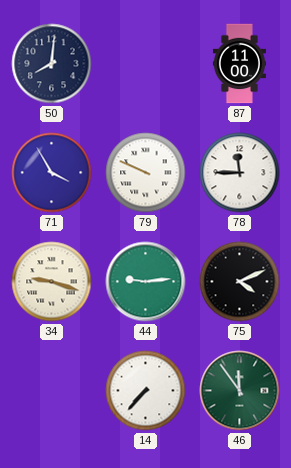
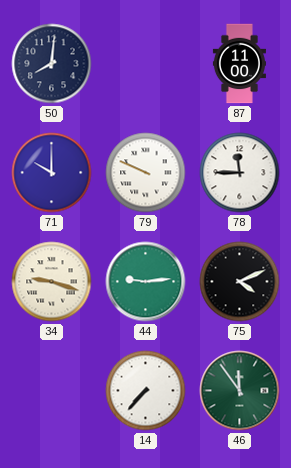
71: 3:55 -> 10:00
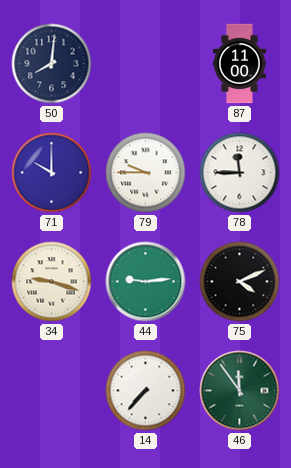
79: 9:49 -> 9:45
